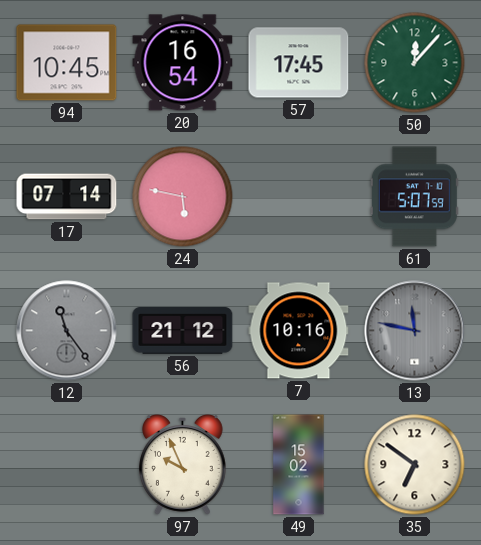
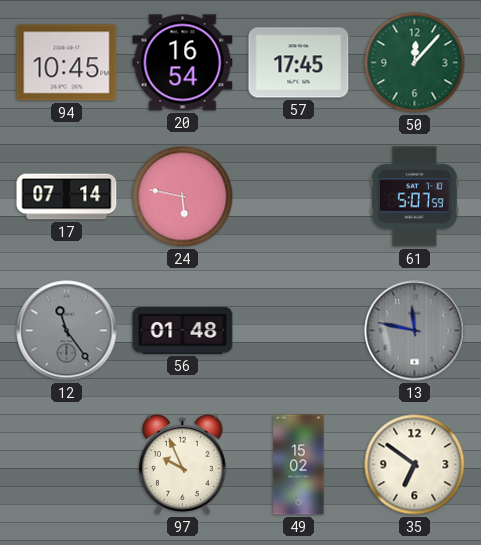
56: 21:12 -> 01:48
7: 10:16 -> none
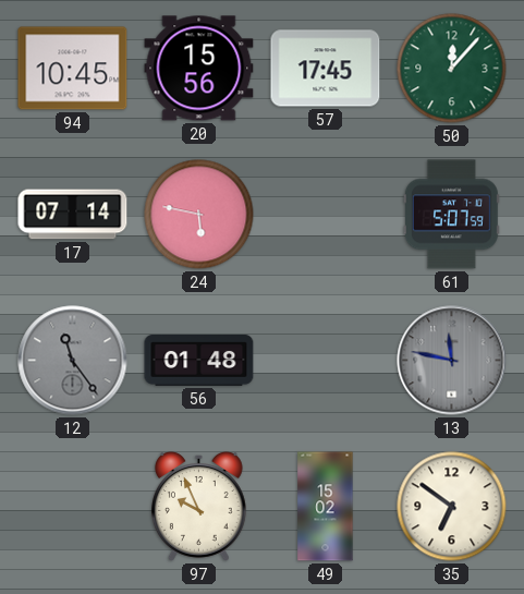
20: 16:54 -> 15:56
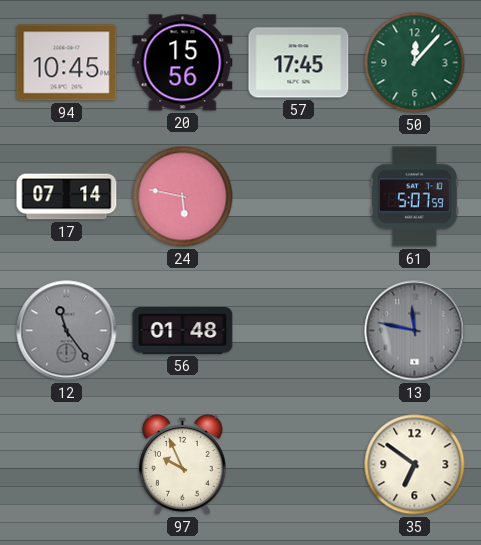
49: 15:02 -> none
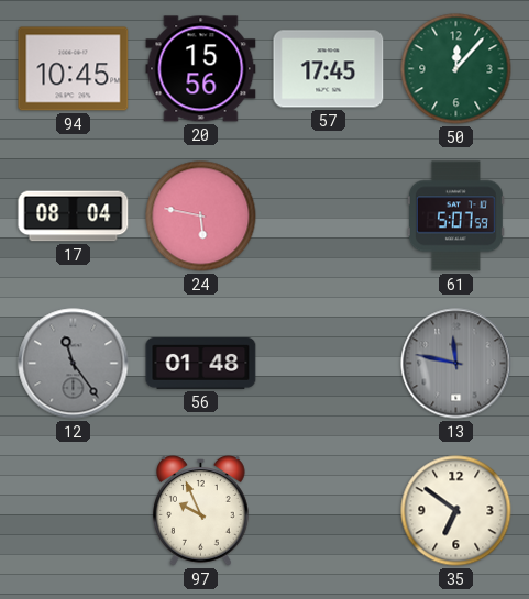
17: 07:14 -> 08:04
